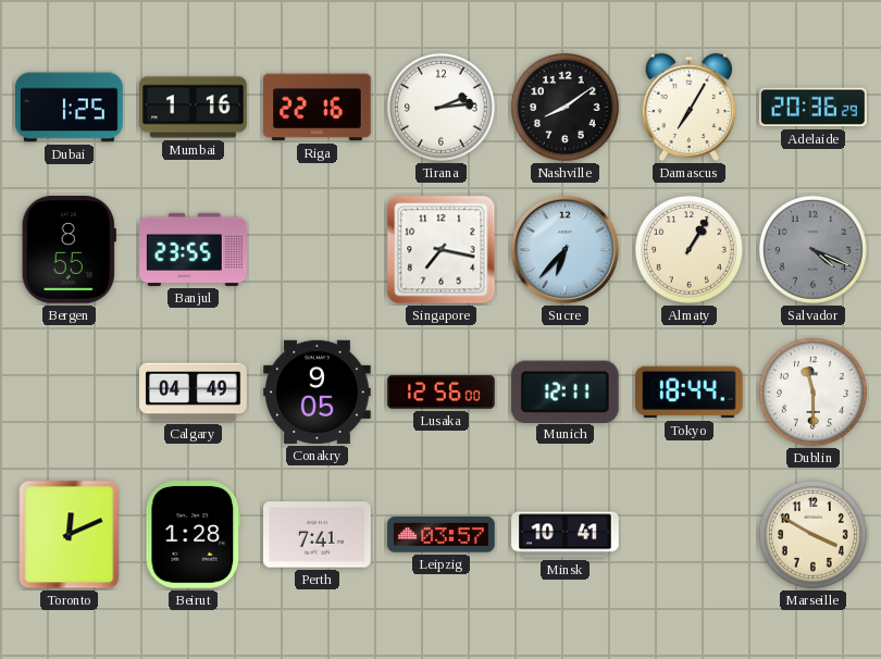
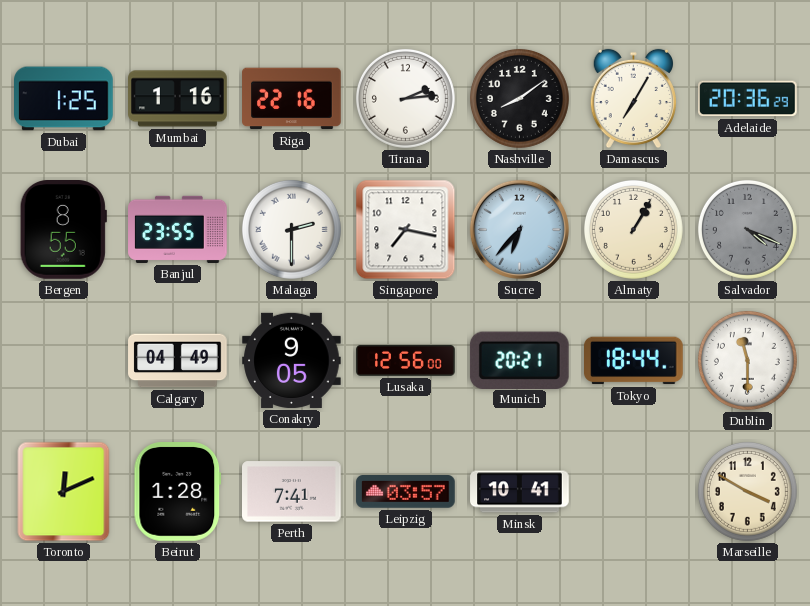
Malaga: none -> 2:30
Munich: 12:11 -> 20:21
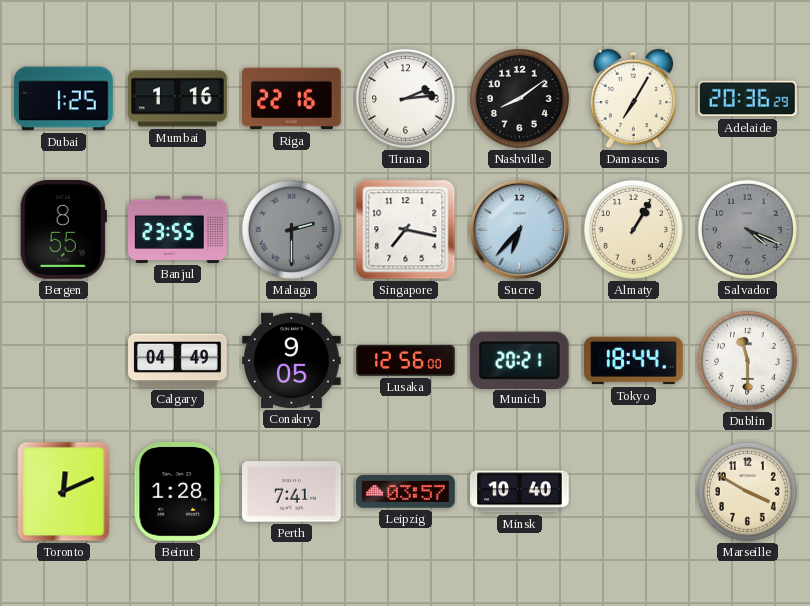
Malaga dial: white -> grey
Minsk: 10:41 -> 10:40
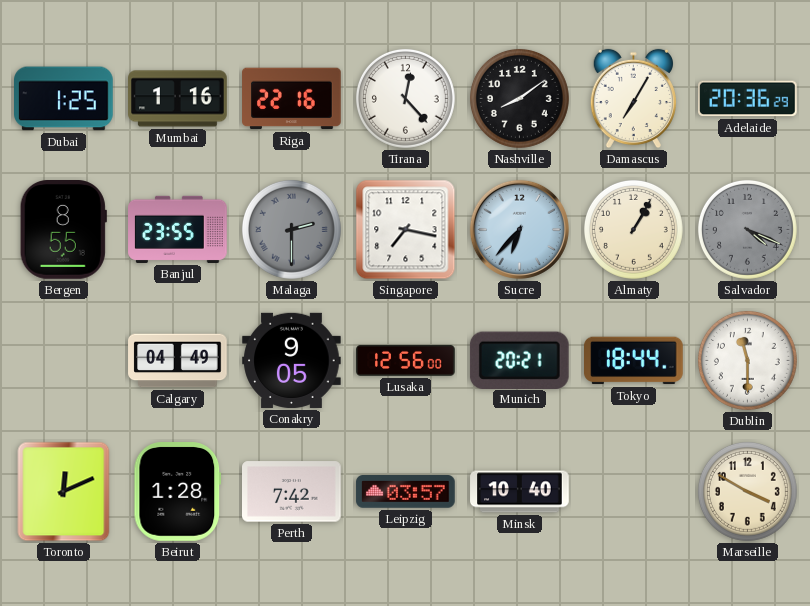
Tirana: 2:14 -> 12:23
Perth: 7:41 -> 7:42
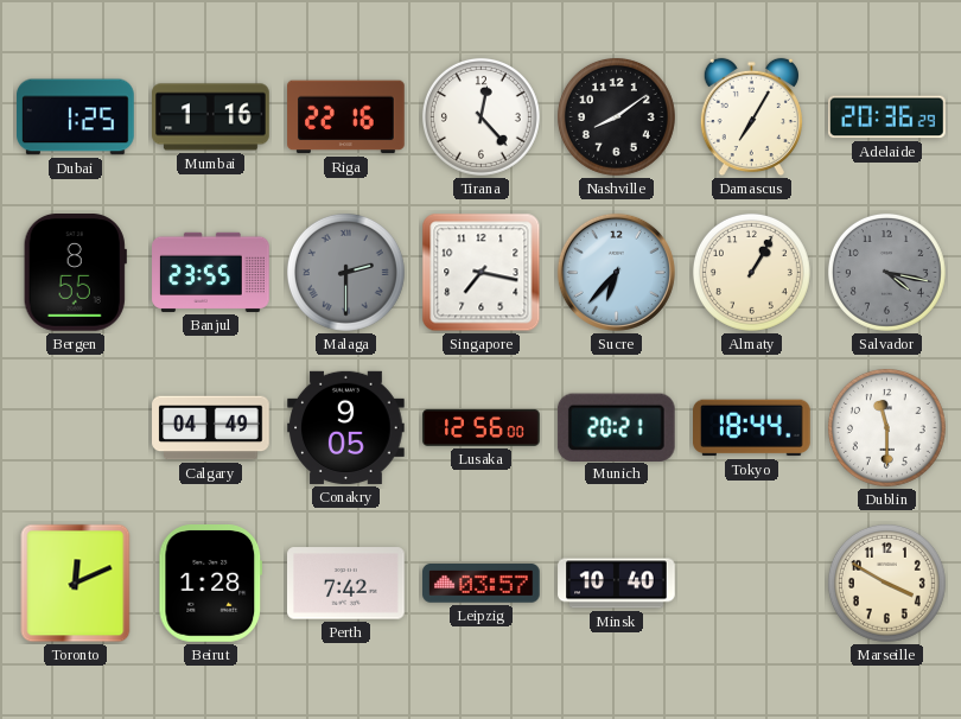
Salvador: 4:19 -> 4:17
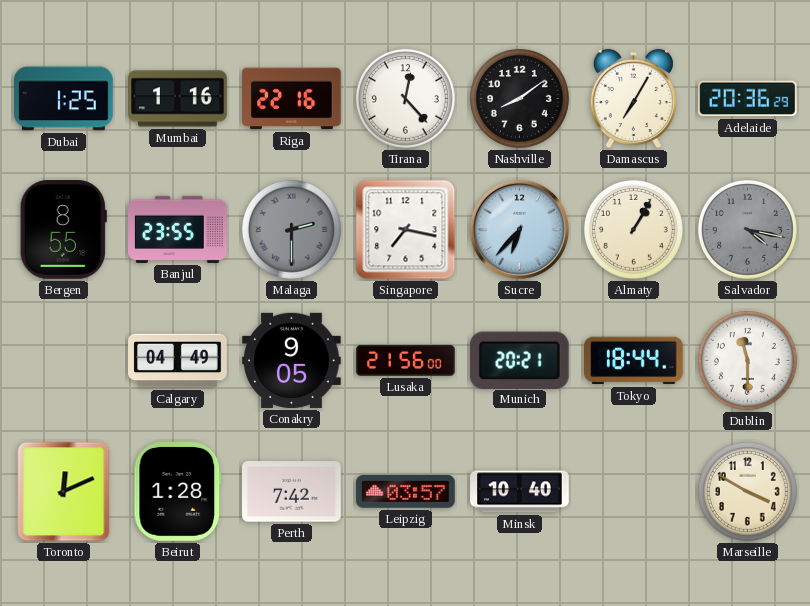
Lusaka: 12:56 -> 21:56
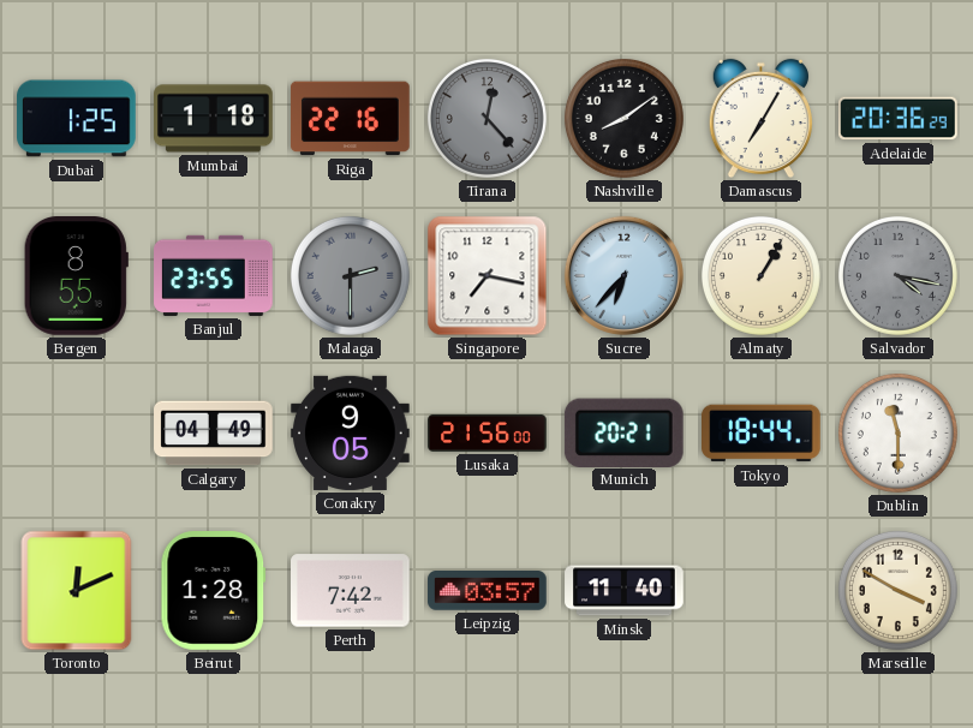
Mumbai: 1:16 -> 1:18
Tirana dial: white -> grey
Minsk: 10:40 -> 11:40
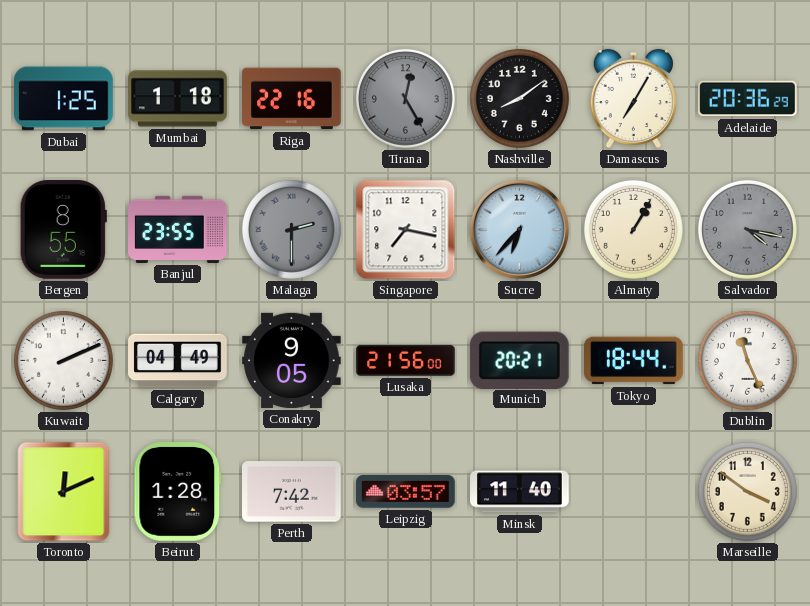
Tirana: 12:23 -> 12:25
Kuwait: none -> 2:11
Dublin: 11:30 -> 11:26
Marseille: 3:50 -> 3:51
